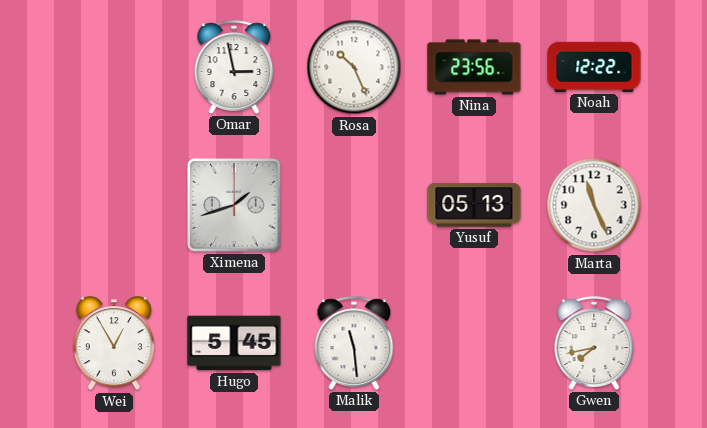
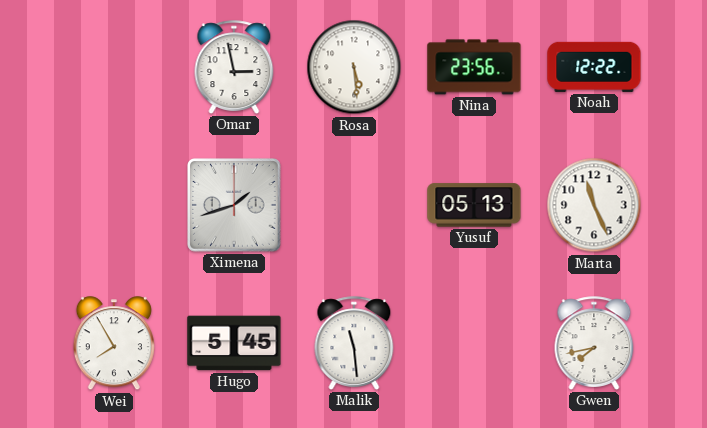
Rosa: 10:26 -> 5:29
Wei: 12:55 -> 7:55
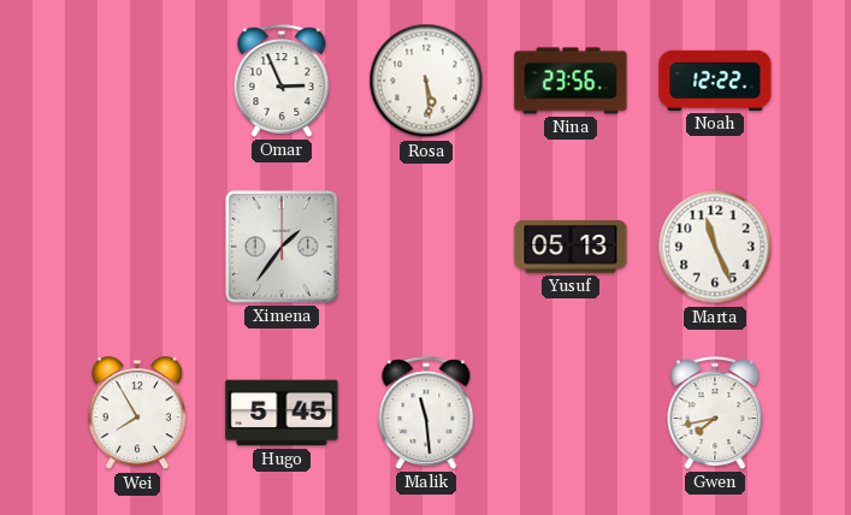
Omar: 2:58 -> 2:56
Ximena: 1:42 -> 1:36
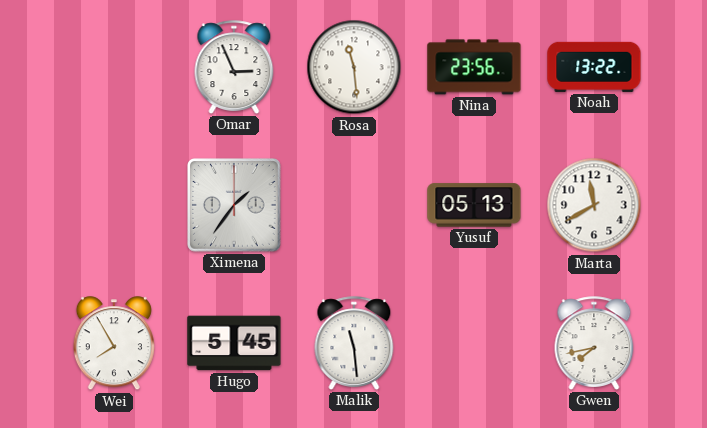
Rosa: 5:29 -> 11:29
Noah: 12:22 -> 13:22
Marta: 11:26 -> 11:40
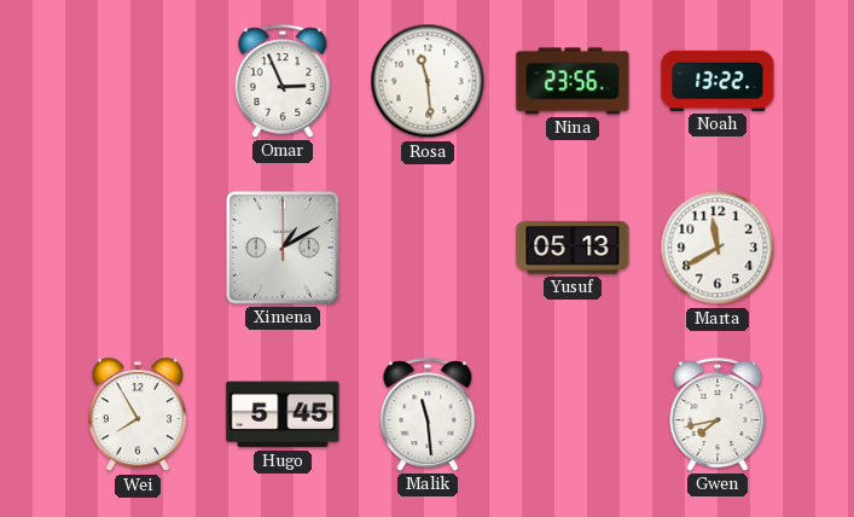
Ximena: 1:36 -> 1:10
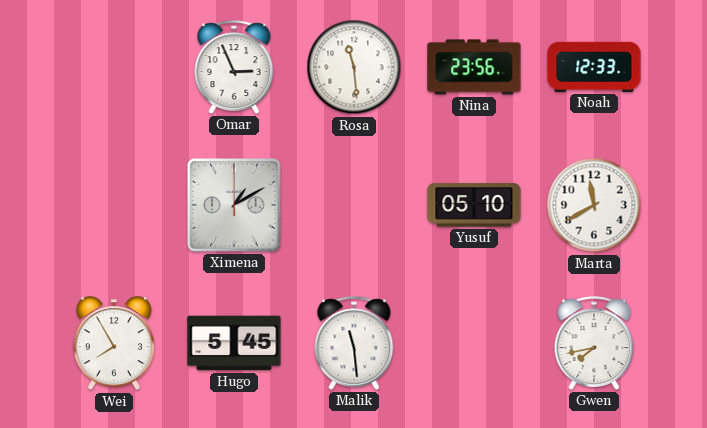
Noah: 13:22 -> 12:33
Yusuf: 05:13 -> 05:10
